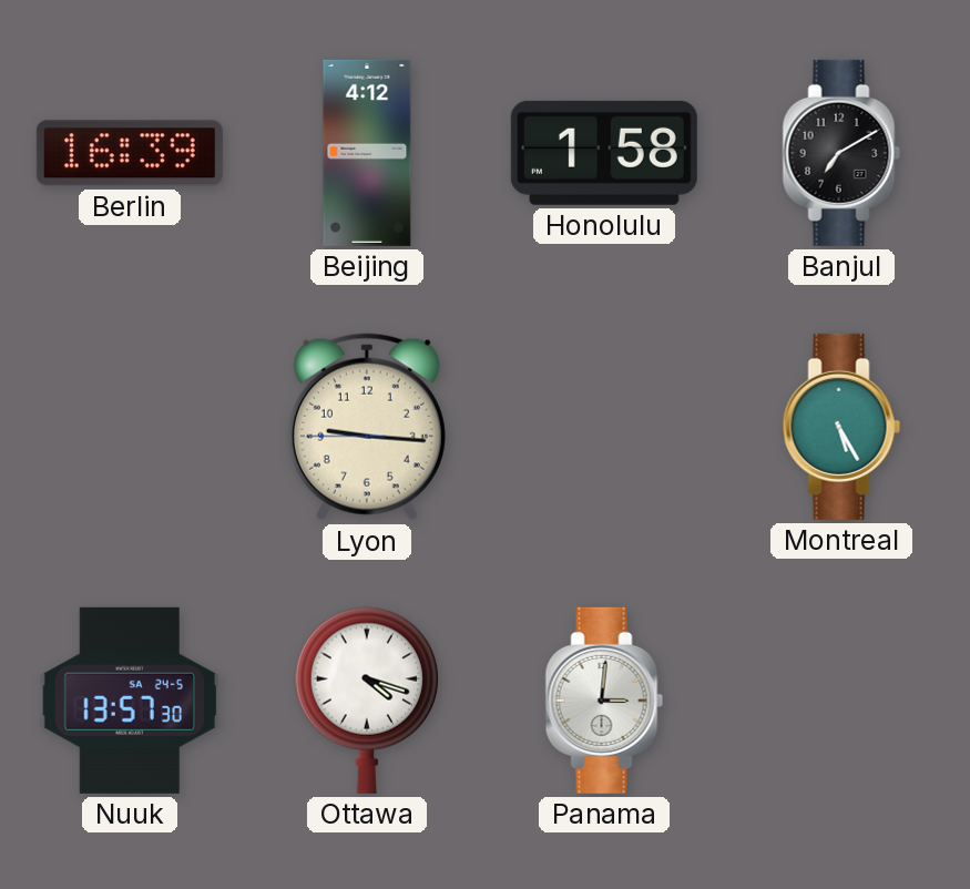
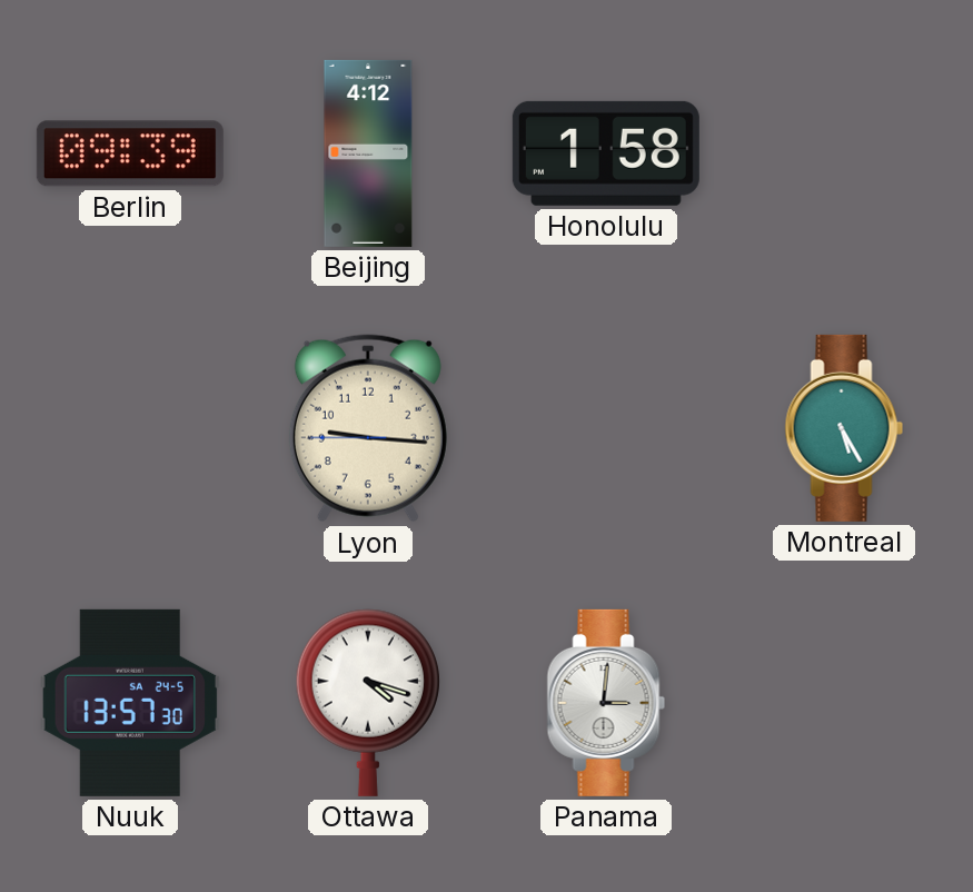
Berlin: 16:39 -> 09:39
Banjul: 7:10 -> none
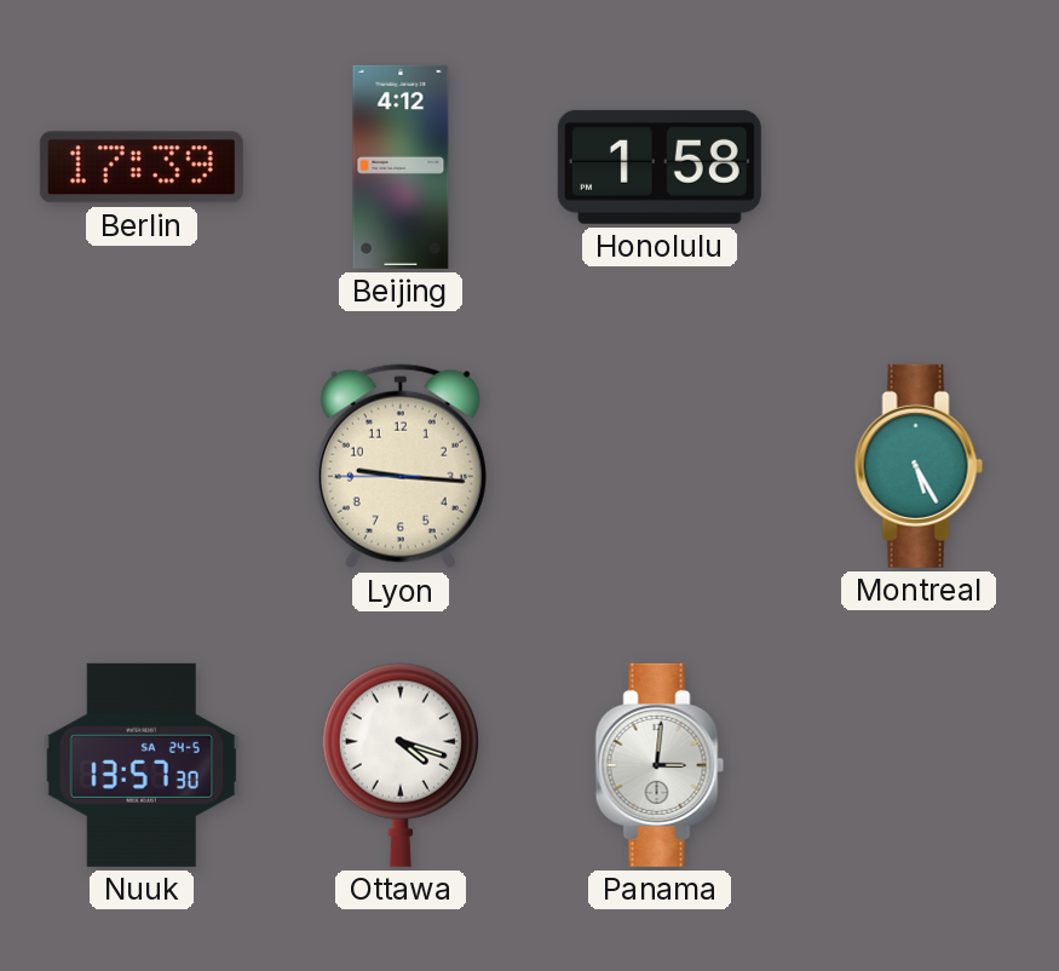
Berlin: 09:39 -> 17:39
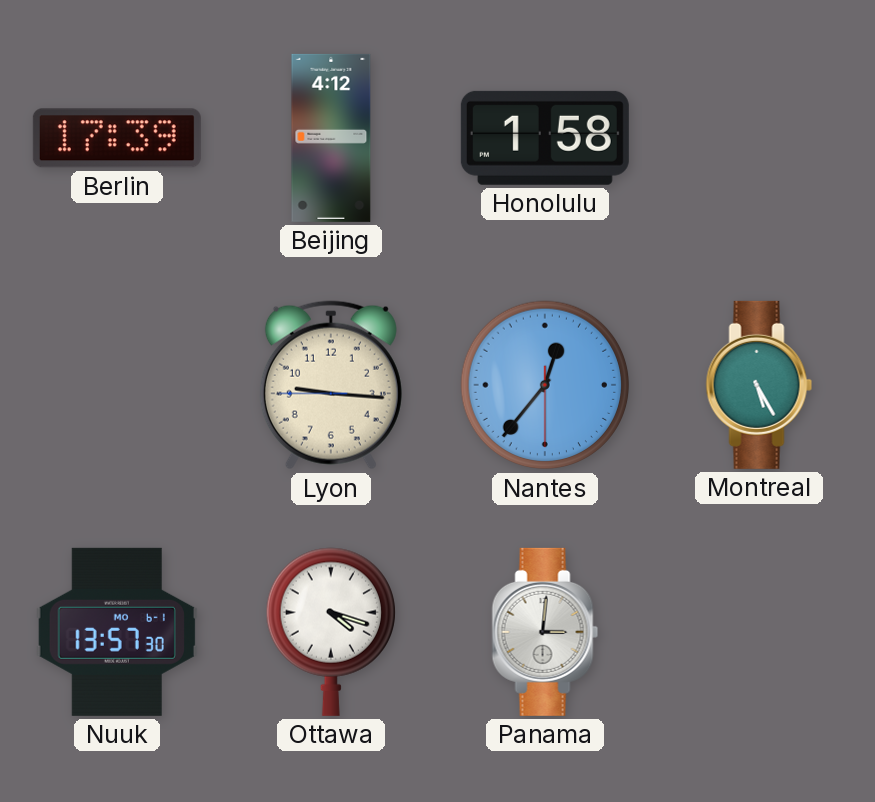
Nantes: none -> 12:36
Nuuk date: SA 24-5 -> MO 6-1
